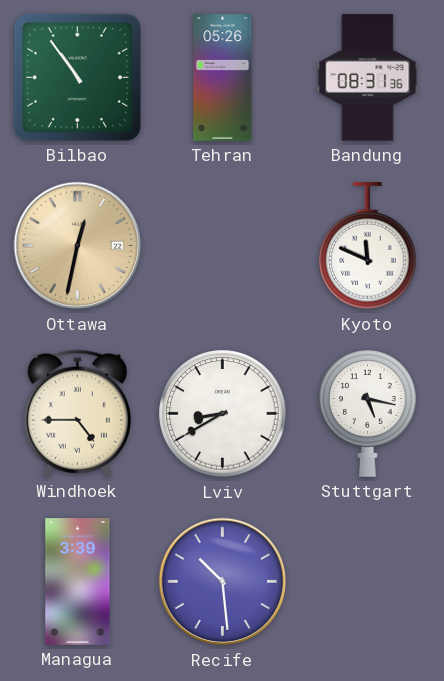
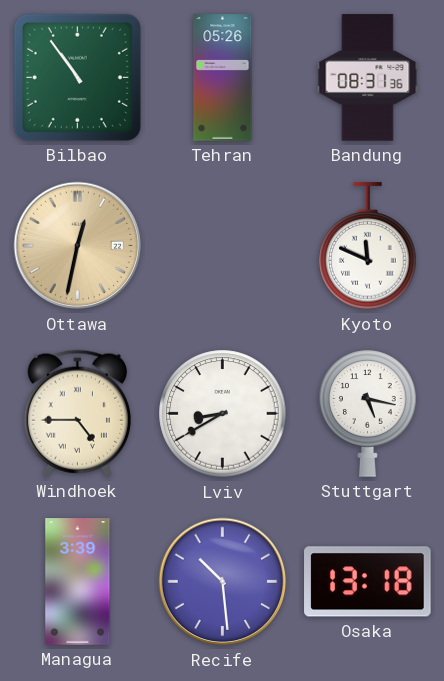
Osaka: none -> 13:18
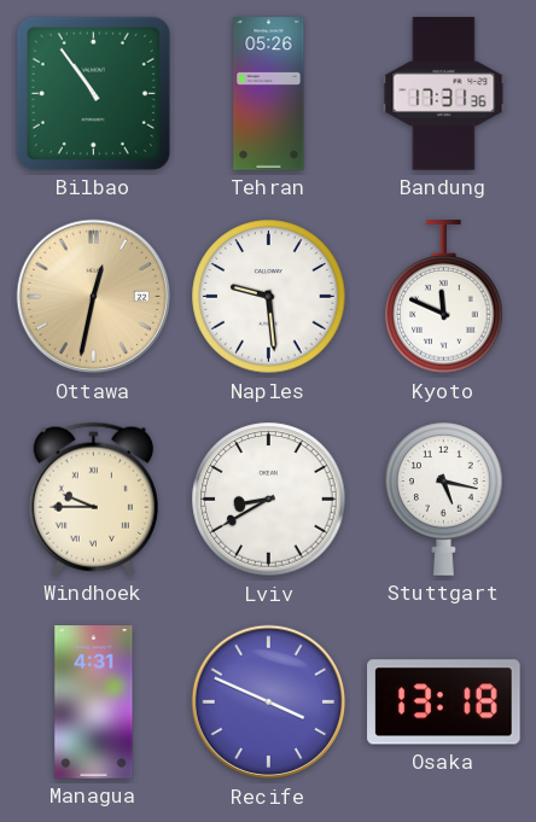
Bandung: 08:31 -> 17:31
Naples: none -> 9:29
Windhoek: 4:45 -> 9:45
Managua: 3:39 -> 4:31
Recife: 10:29 -> 3:49
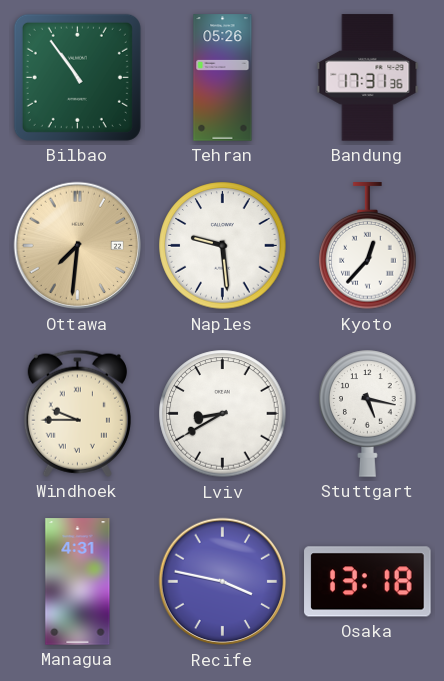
Ottawa: 12:32 -> 7:31
Kyoto: 11:49 -> 12:37
Recife: 3:49 -> 3:47
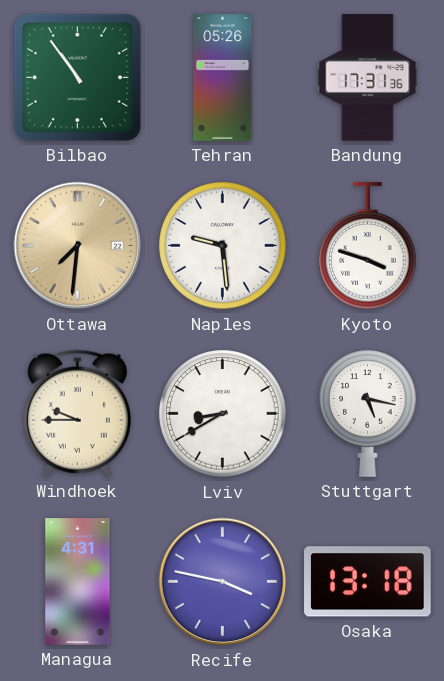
Kyoto: 12:37 -> 3:48
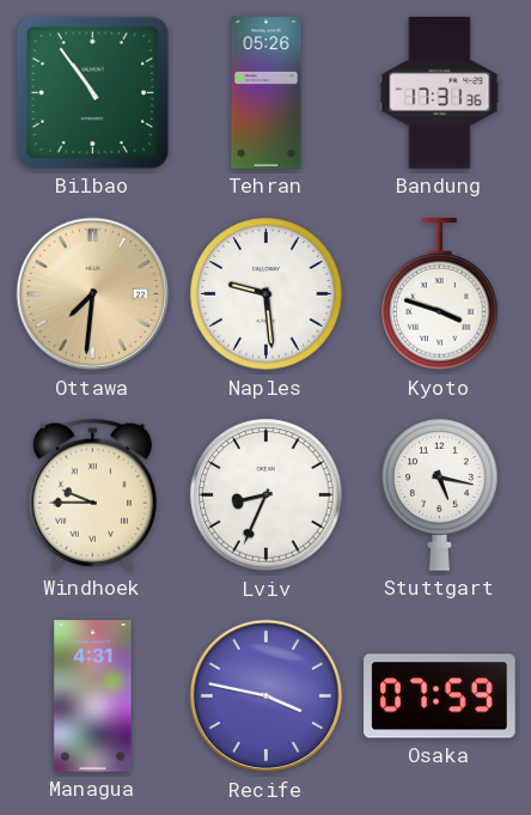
Lviv: 8:40 -> 8:34
Osaka: 13:18 -> 07:59
